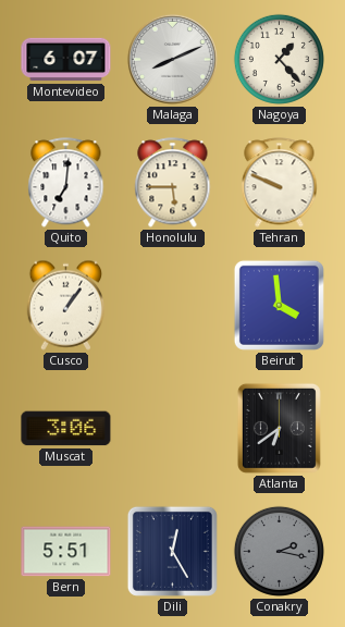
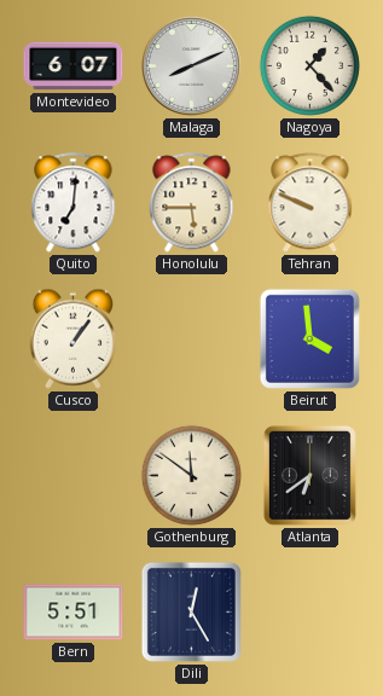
Muscat: 3:06 -> none
Gothenburg: none -> 11:51
Conakry: 2:17 -> none
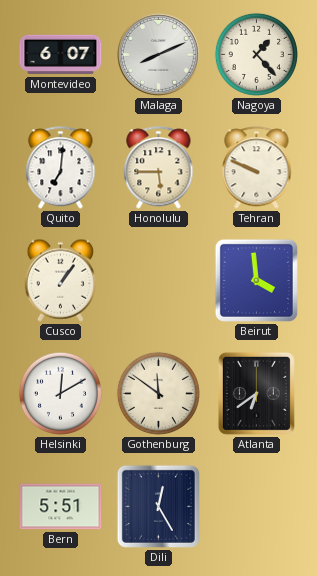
Helsinki: none -> 12:10
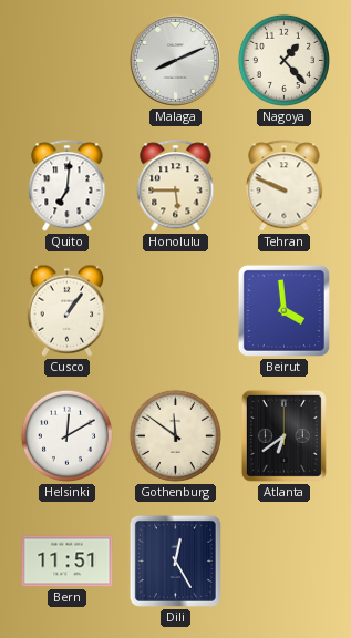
Montevideo: 6:07 -> none
Bern: 5:51 -> 11:51
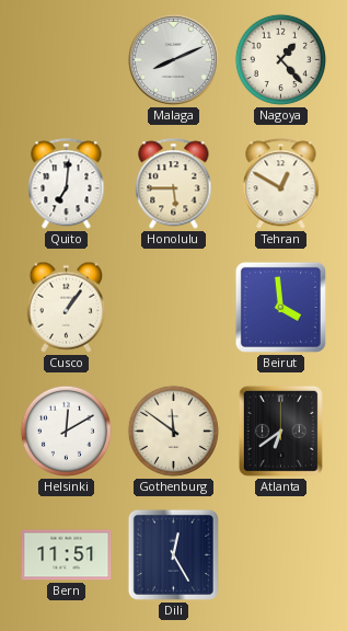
Tehran: 9:49 -> 12:50
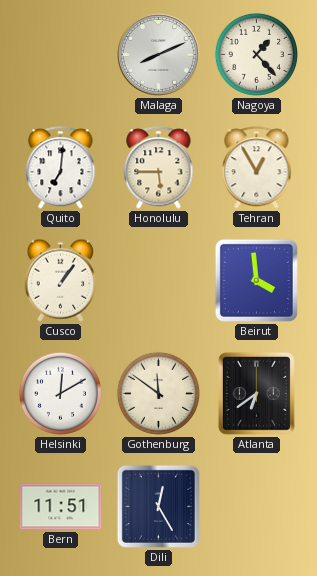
Tehran: 12:50 -> 12:55
